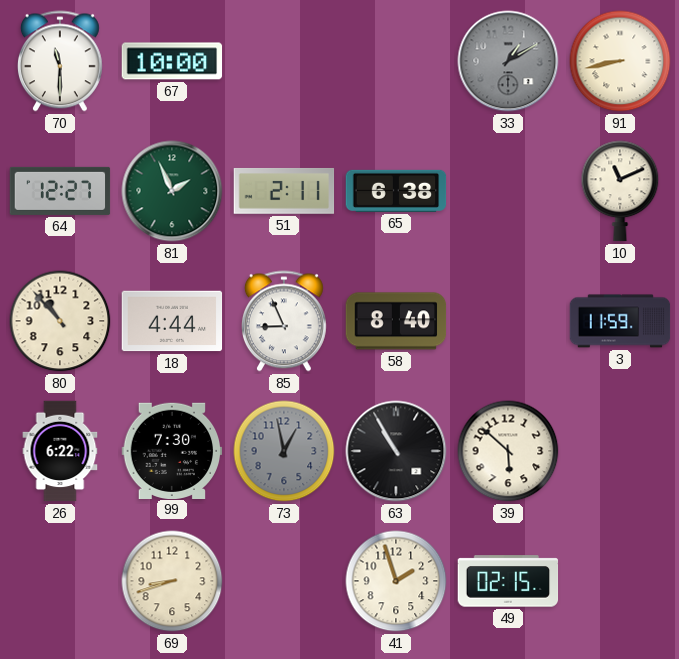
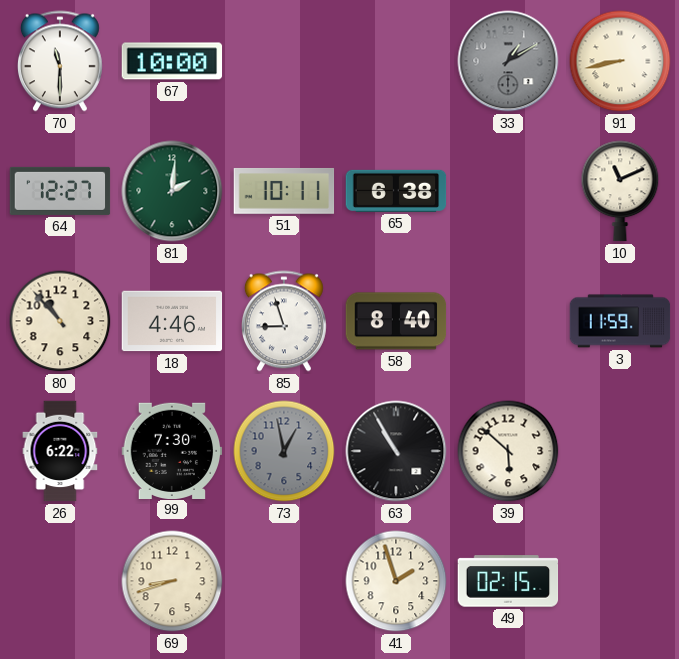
81: 1:56 -> 2:01
51: 2:11 -> 10:11
18: 4:44 -> 4:46
85: 8:56 -> 8:57
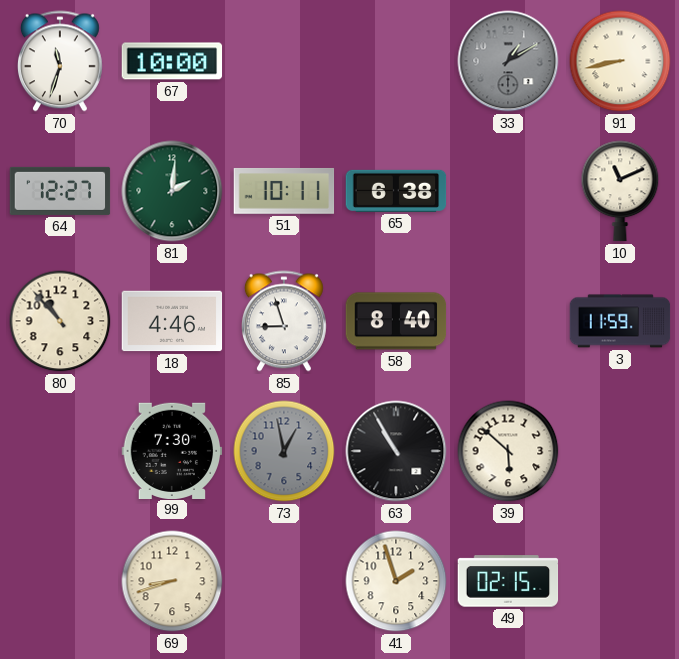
70: 11:30 -> 11:33
26: 6:22 -> none
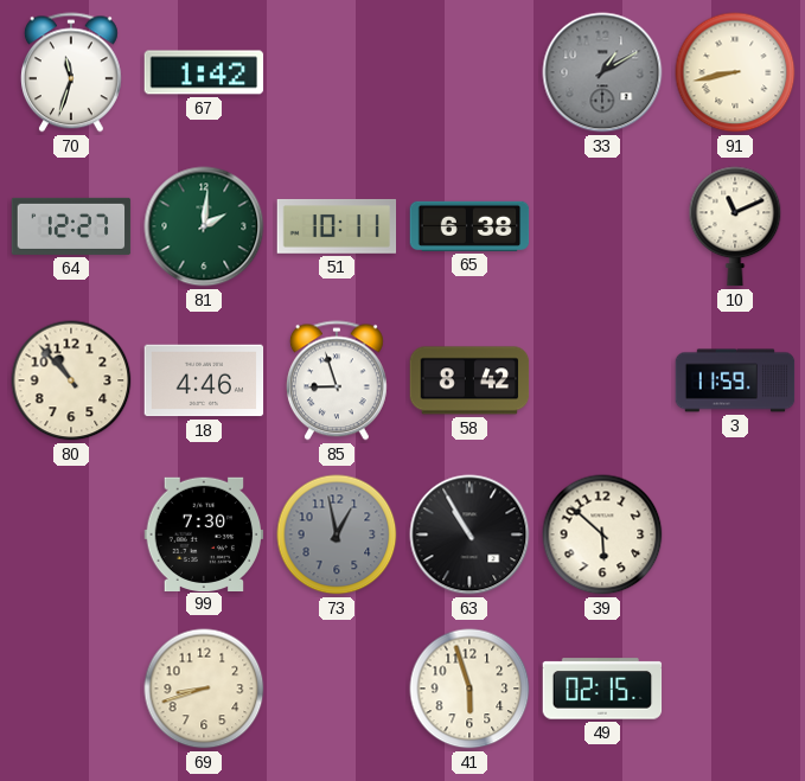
67: 10:00 -> 1:42
58: 8:40 -> 8:42
41: 1:57 -> 5:57
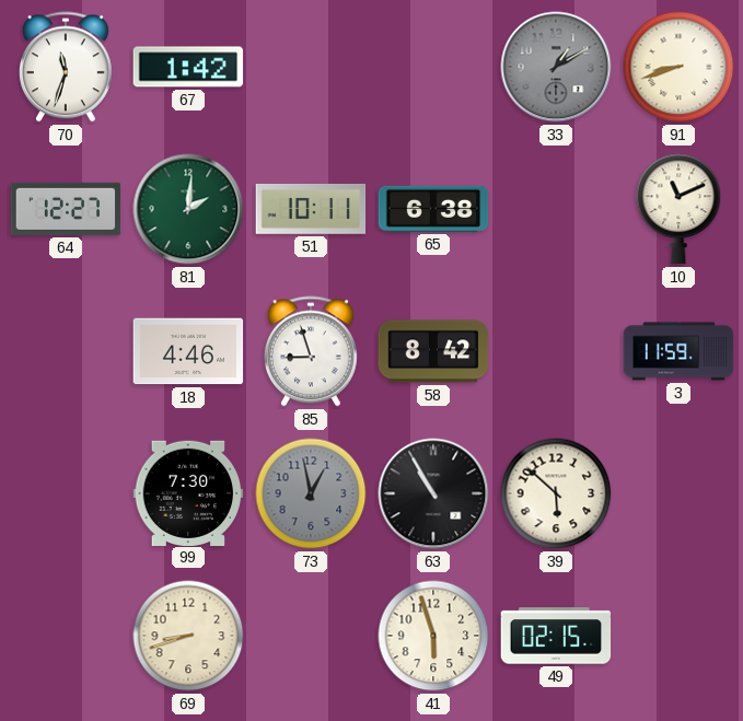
91: 8:43 -> 8:42
80: 10:53 -> none
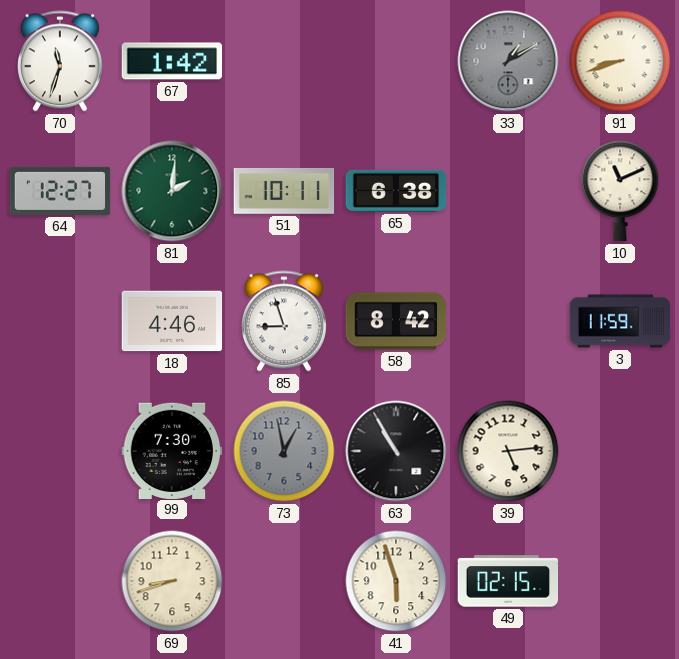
39: 5:52 -> 5:14
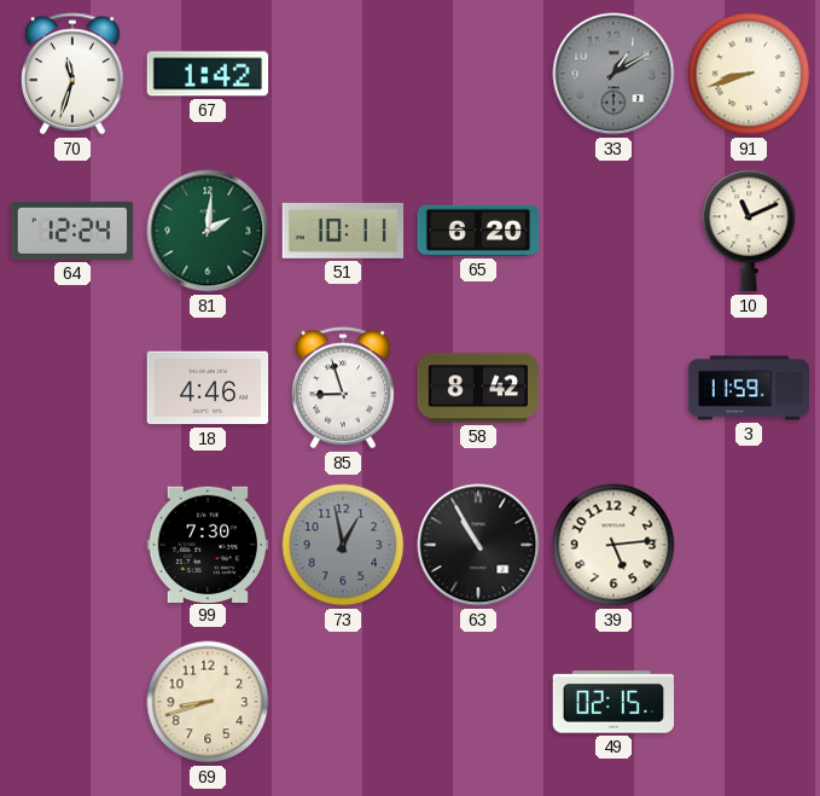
64: 12:27 -> 12:24
65: 6:38 -> 6:20
41: 5:57 -> none
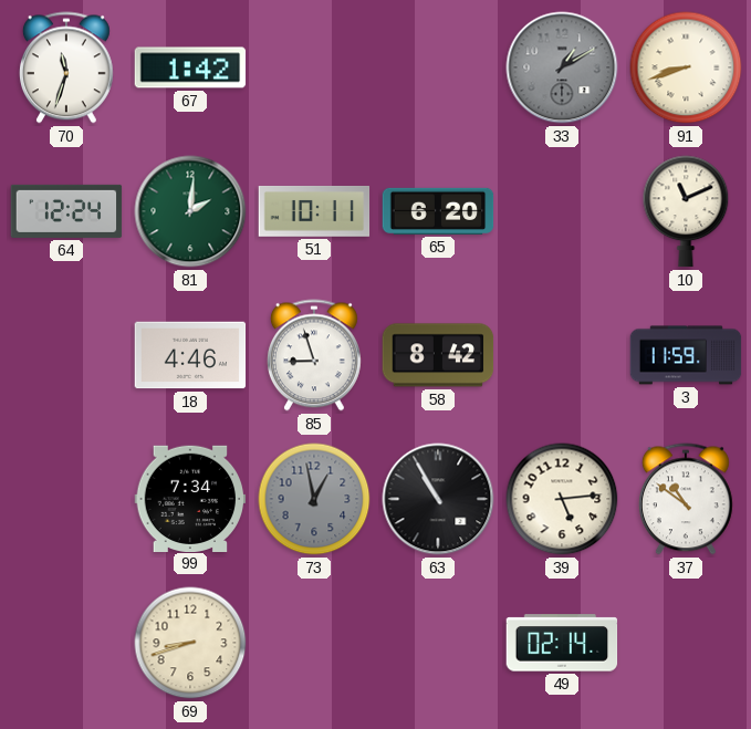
99: 7:30 -> 7:34
37: none -> 10:51
49: 02:15 -> 02:14
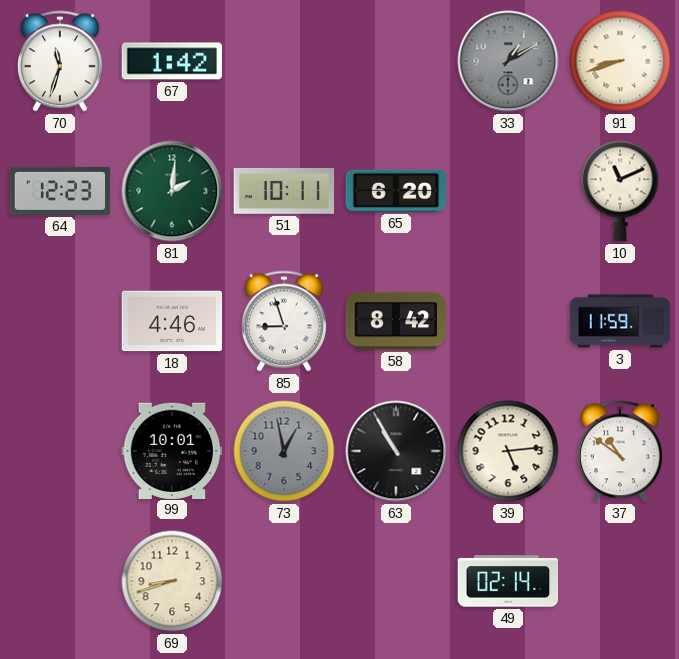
64: 12:24 -> 12:23
99: 7:34 -> 10:01
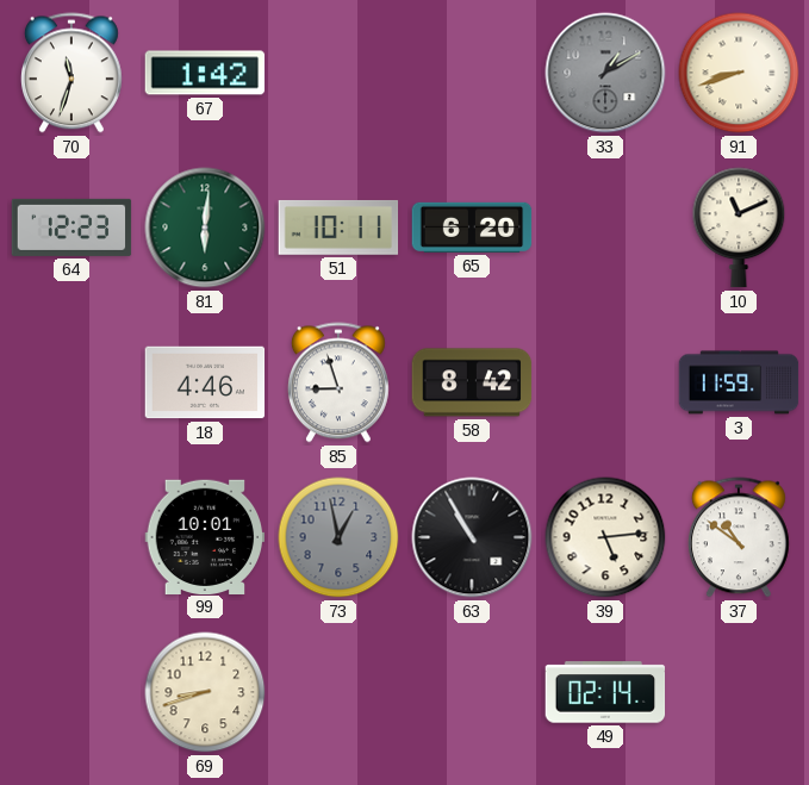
81: 2:01 -> 6:01
